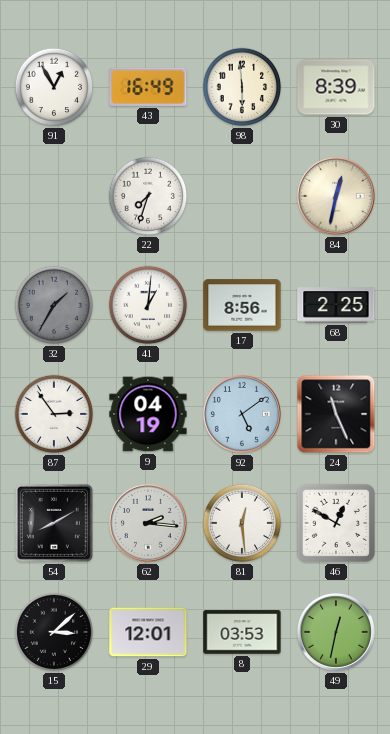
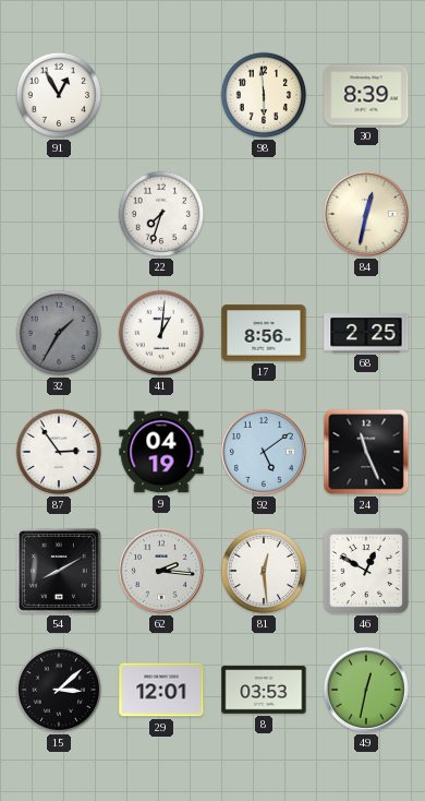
43: 16:49 -> none
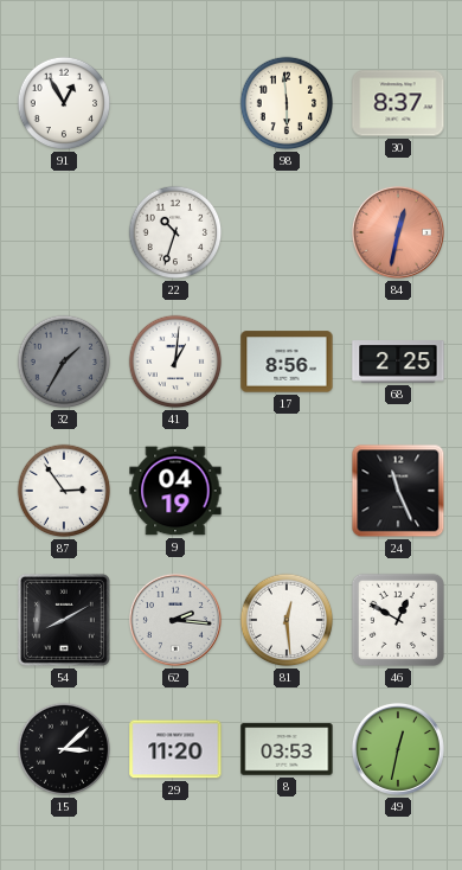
30: 8:39 -> 8:37
22: 7:33 -> 10:33
84 dial: cream -> salmon
92: 5:09 -> none
29: 12:01 -> 11:20
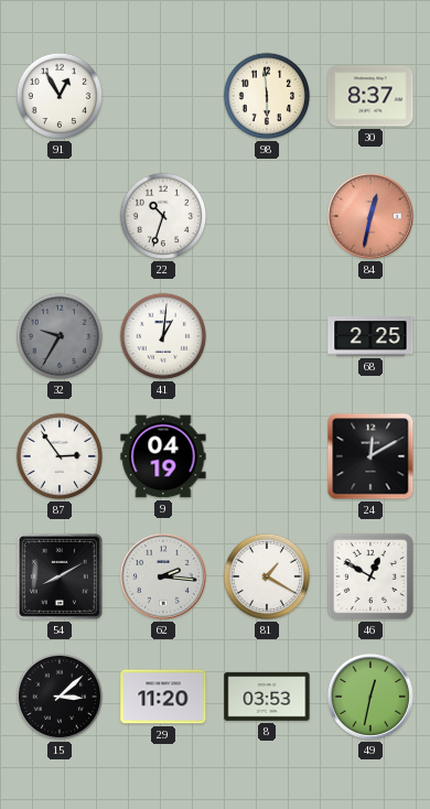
32: 1:35 -> 9:35
17: 8:56 -> none
24: 11:26 -> 12:10
81: 12:29 -> 1:20
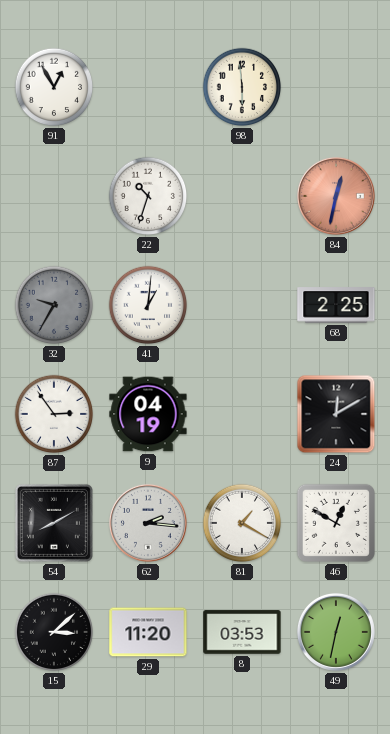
30: 8:37 -> none
